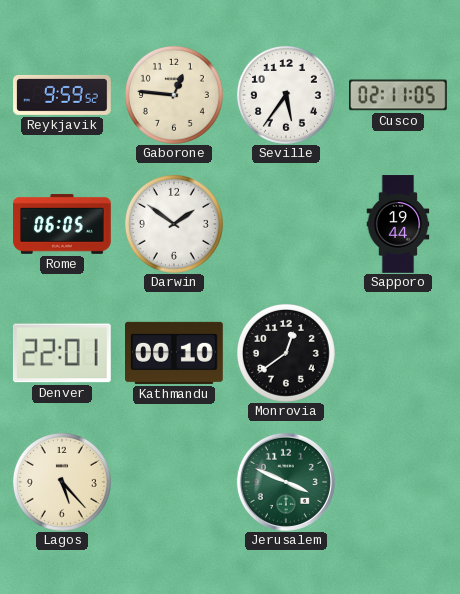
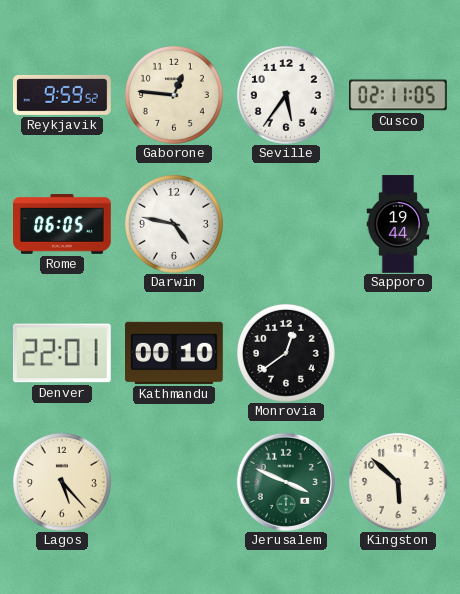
Darwin: 1:51 -> 4:47
Kingston: none -> 5:52
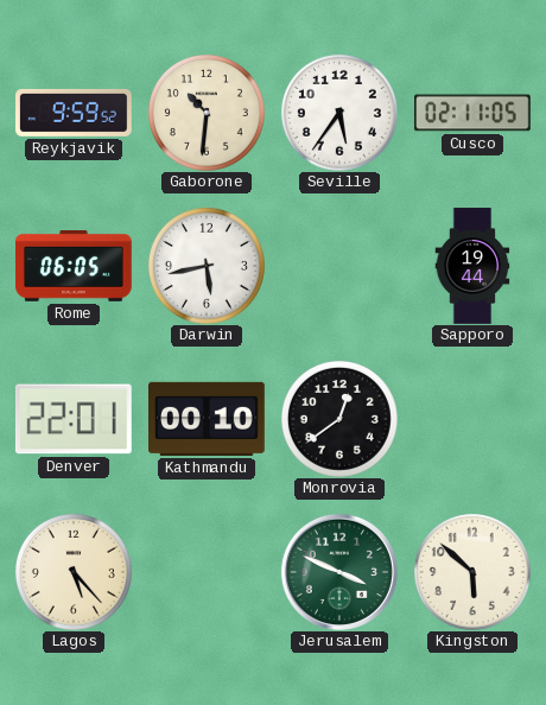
Gaborone: 12:46 -> 10:31
Darwin: 4:47 -> 5:43
